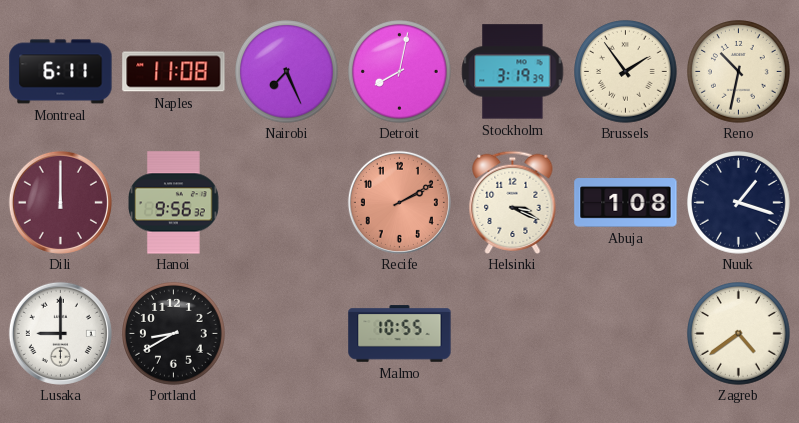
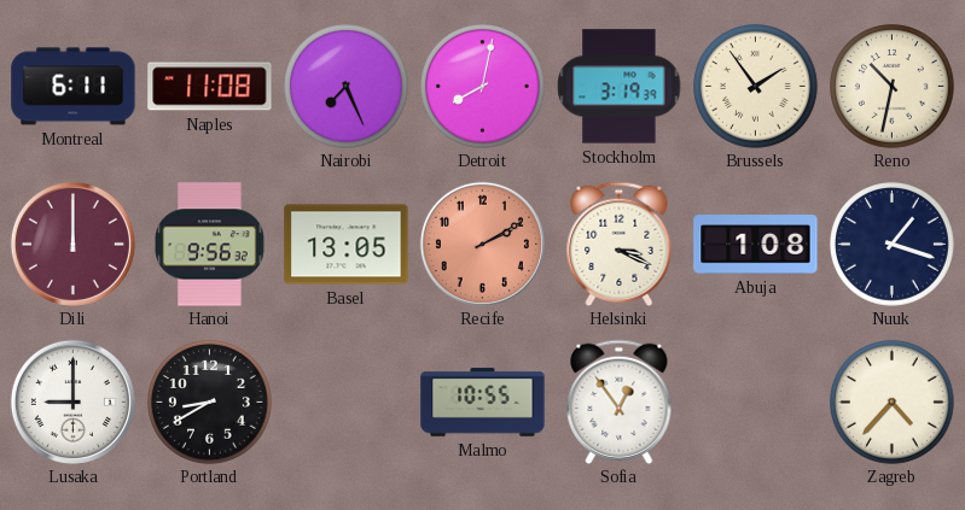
Basel: none -> 13:05
Sofia: none -> 12:54
Zagreb: 4:39 -> 4:37
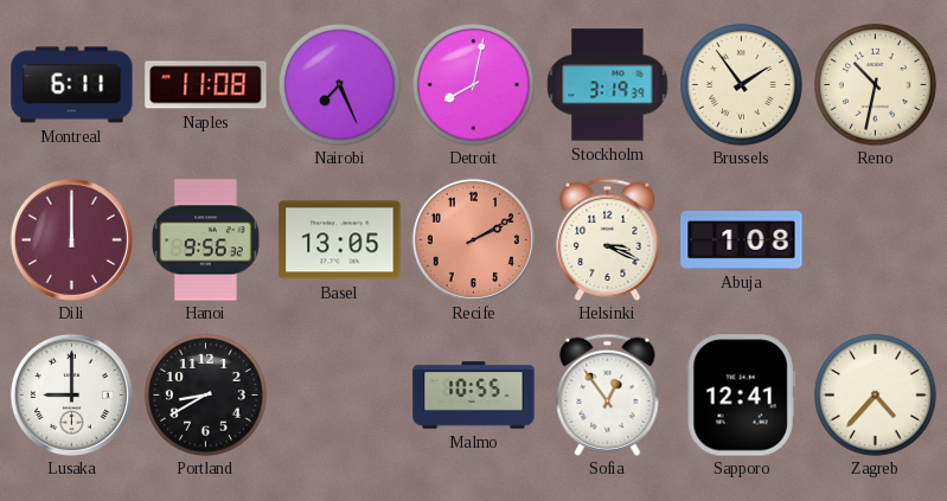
Nuuk: 1:18 -> none
Sapporo: none -> 12:41
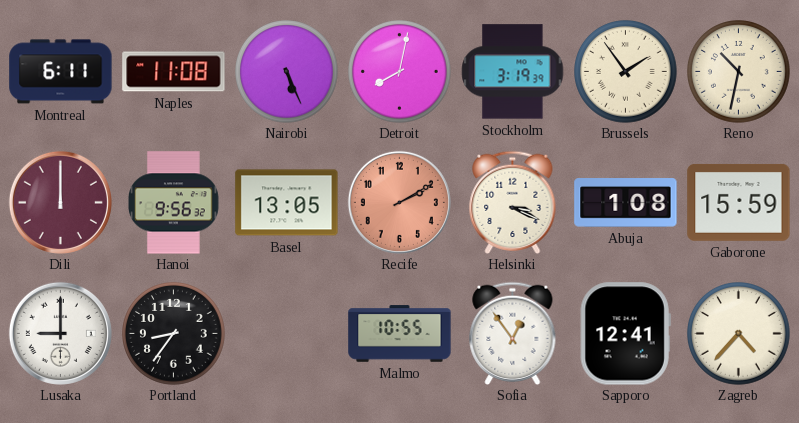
Nairobi: 7:26 -> 5:26
Gaborone: none -> 15:59
Portland: 8:40 -> 8:36
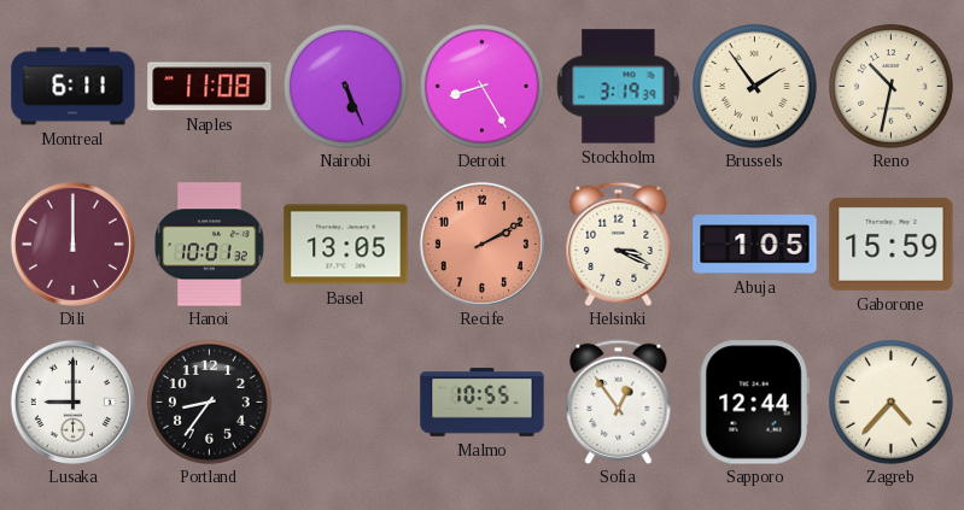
Detroit: 8:02 -> 8:25
Hanoi: 9:56 -> 10:01
Abuja: 1:08 -> 1:05
Sapporo: 12:41 -> 12:44
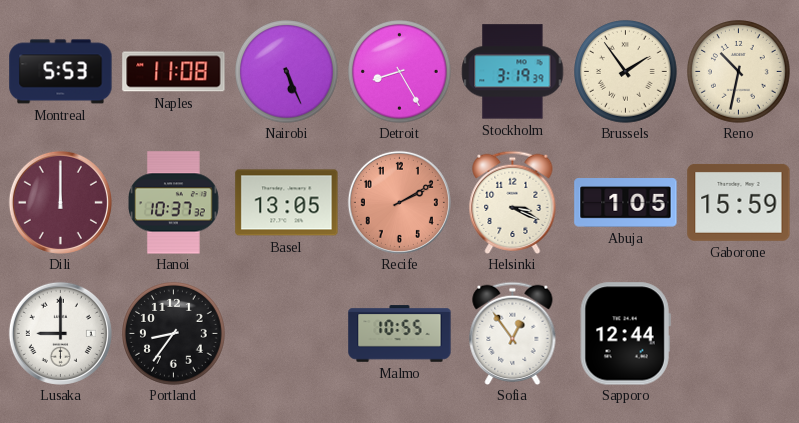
Montreal: 6:11 -> 5:53
Hanoi: 10:01 -> 10:37
Zagreb: 4:37 -> none
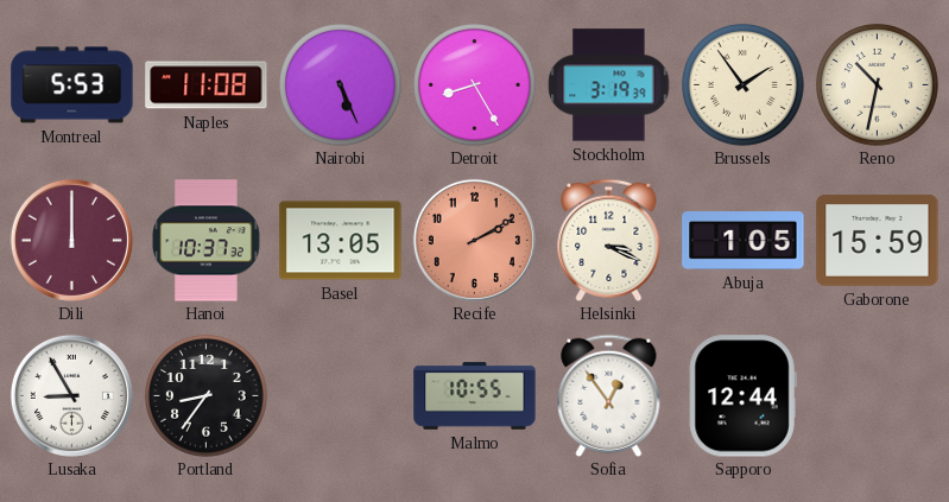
Lusaka: 9:00 -> 8:55
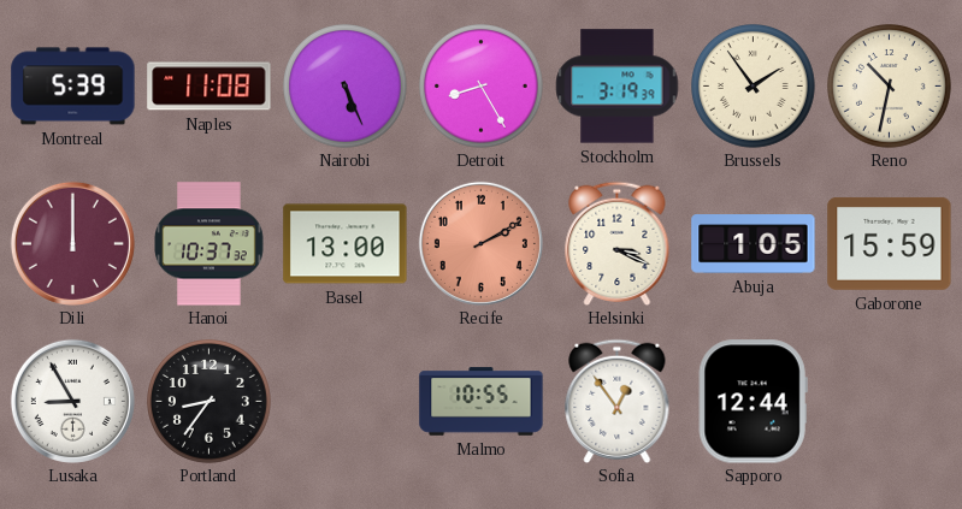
Montreal: 5:53 -> 5:39
Basel: 13:05 -> 13:00
